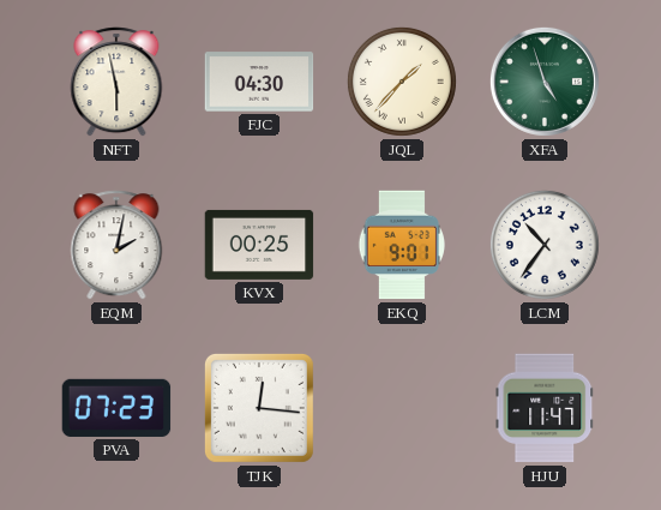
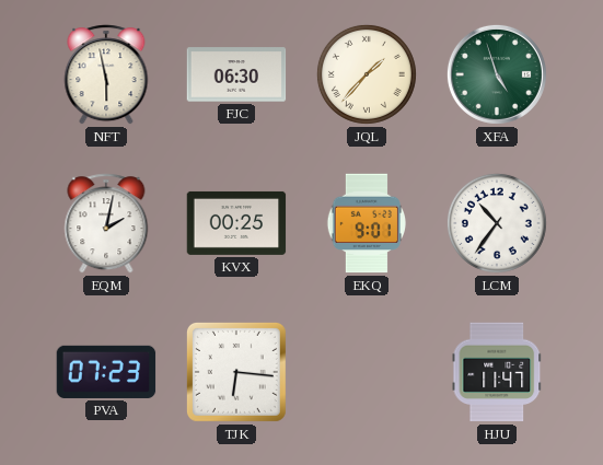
FJC: 04:30 -> 06:30
TJK: 12:16 -> 6:16
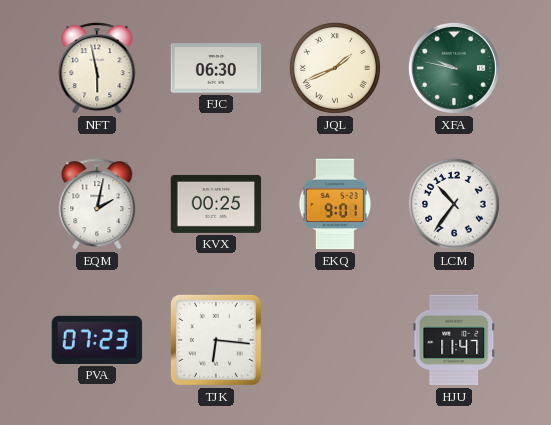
JQL: 1:37 -> 1:41
XFA: 4:57 -> 9:47
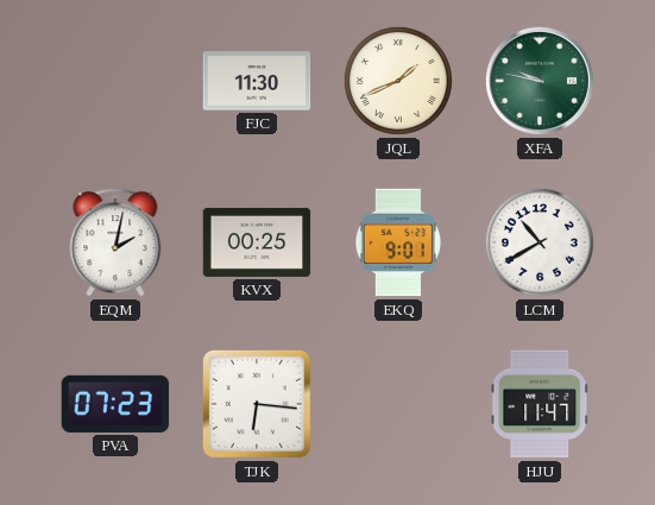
NFT: 5:58 -> none
FJC: 06:30 -> 11:30
LCM: 10:36 -> 10:40
